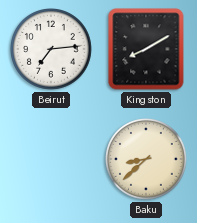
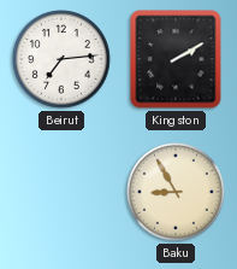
Kingston: 8:10 -> 2:10
Baku: 8:38 -> 8:55
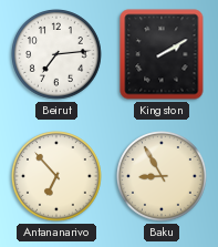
Antananarivo: none -> 6:53
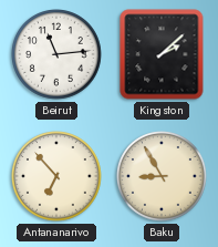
Beirut: 7:14 -> 11:14
Kingston: 2:10 -> 2:08
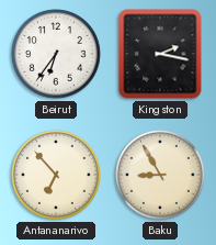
Beirut: 11:14 -> 6:36
Kingston: 2:08 -> 2:17
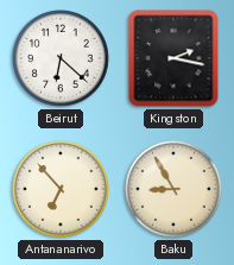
Beirut: 6:36 -> 6:22
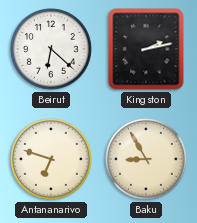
Kingston: 2:17 -> 2:13
Antananarivo: 6:53 -> 6:48
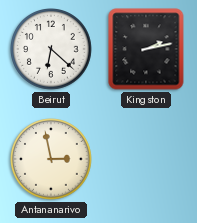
Antananarivo: 6:48 -> 2:58
Baku: 8:55 -> none
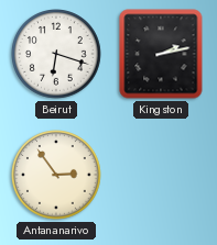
Beirut: 6:22 -> 6:18
Antananarivo: 2:58 -> 2:54
